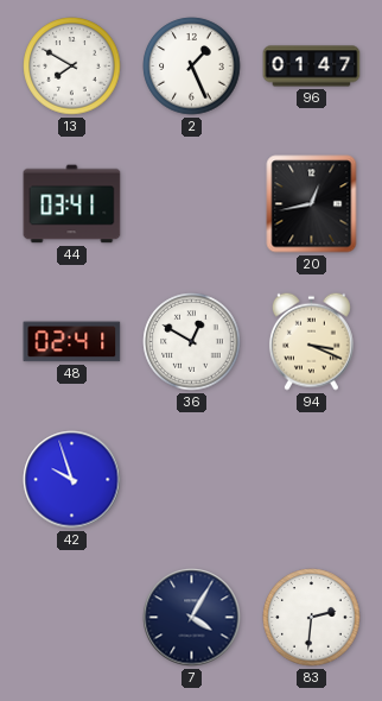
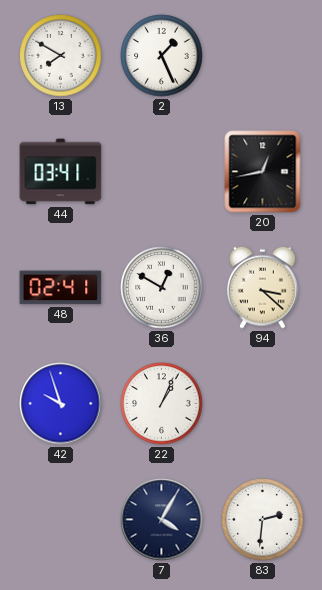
96: 01:47 -> none
94: 3:19 -> 3:22
22: none -> 1:04
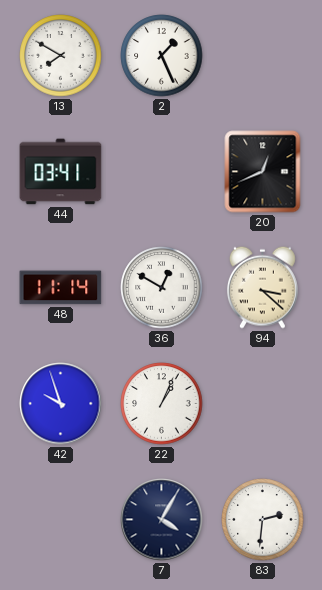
20: 12:43 -> 12:41
48: 02:41 -> 11:14
